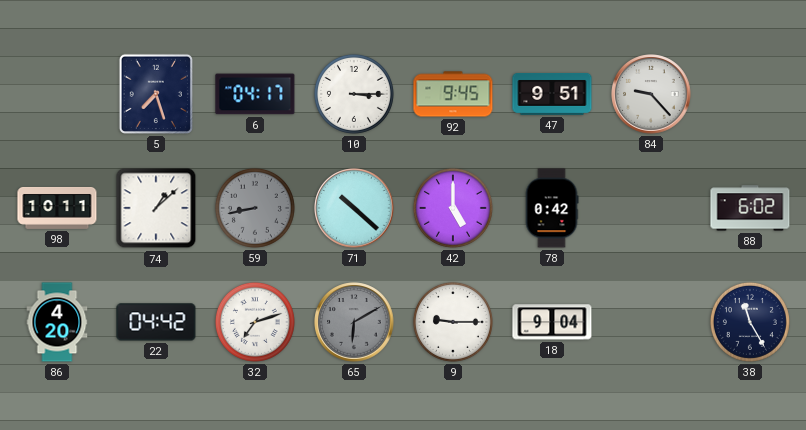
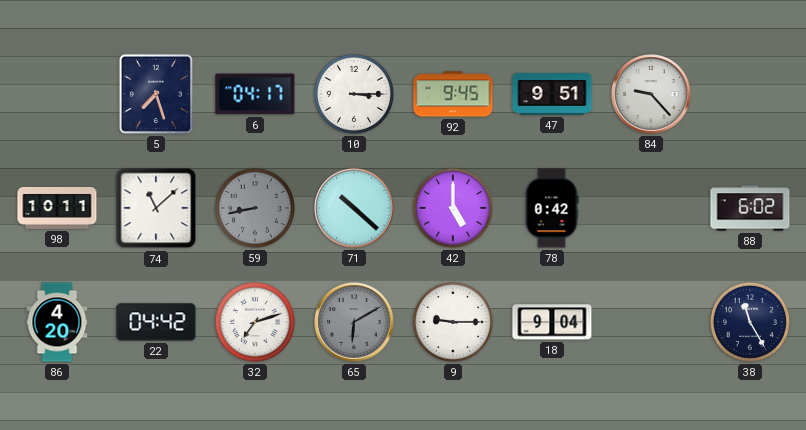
74: 1:08 -> 11:08
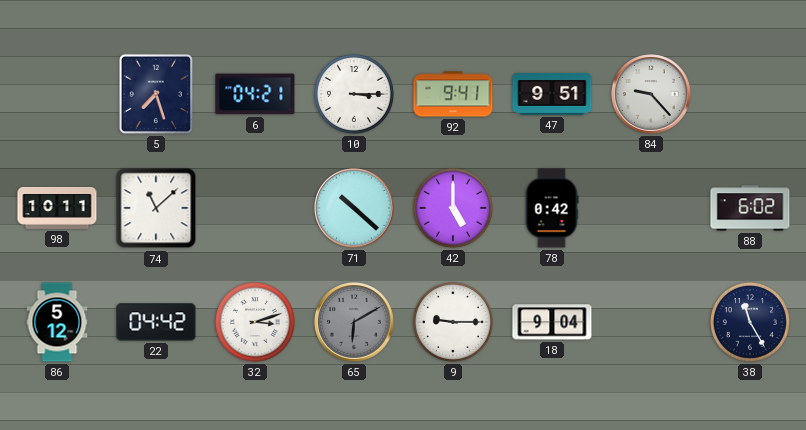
6: 04:17 -> 04:21
92: 9:45 -> 9:41
59: 8:43 -> none
86: 4:20 -> 5:12
32: 7:12 -> 3:12
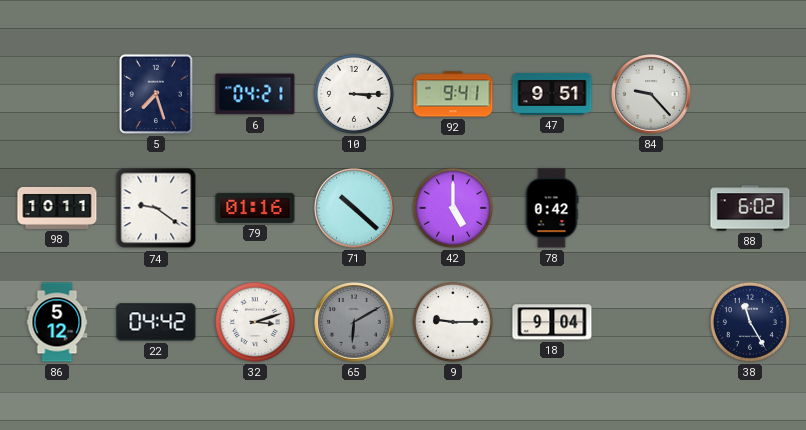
74: 11:08 -> 9:21
79: none -> 01:16
